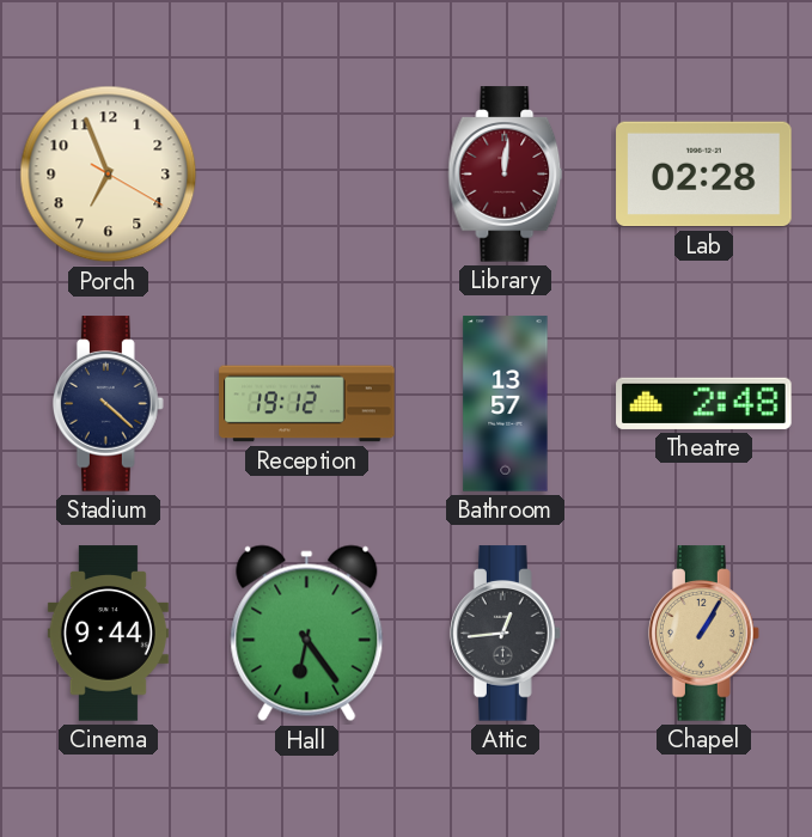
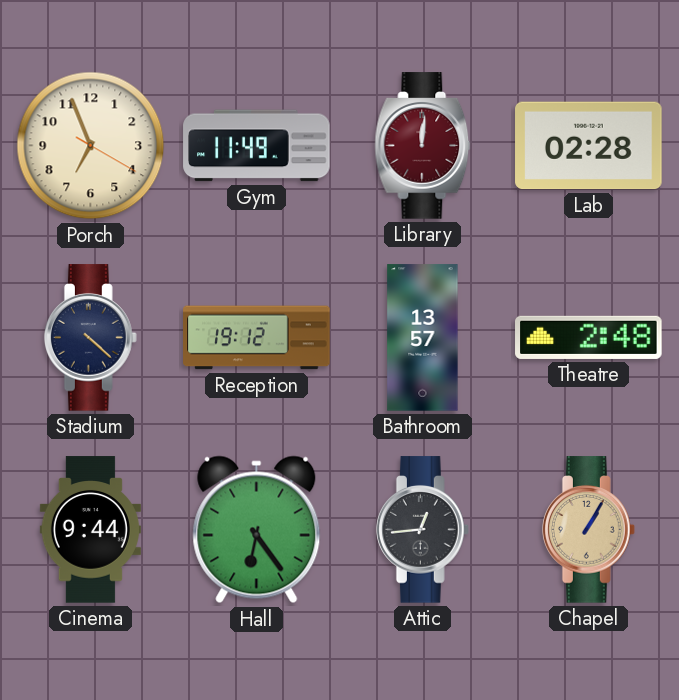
Gym: none -> 11:49
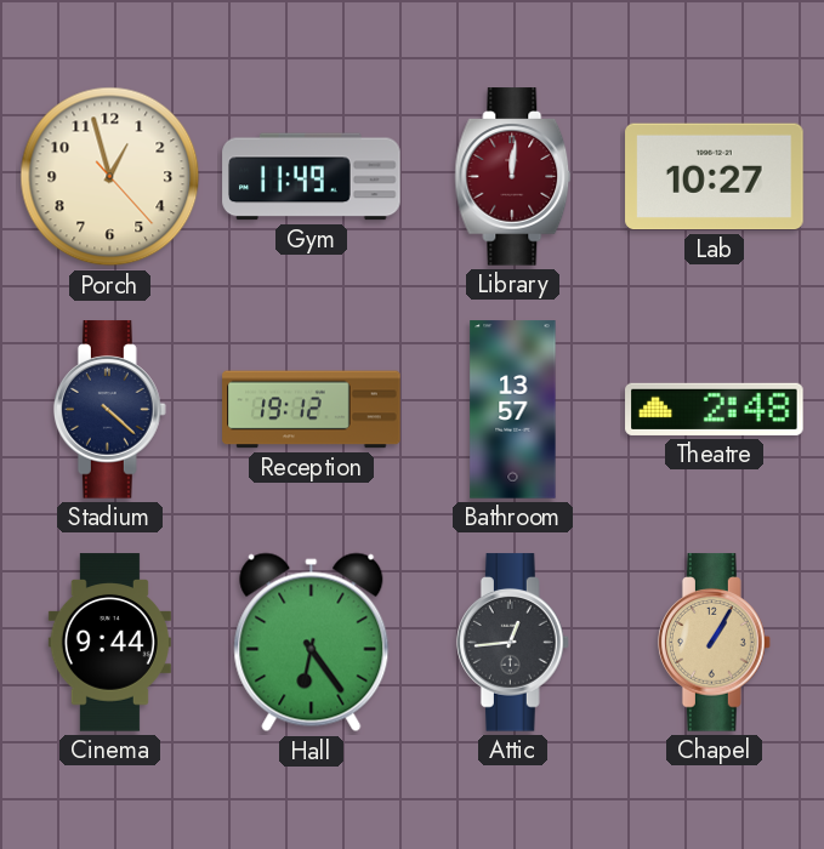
Porch: 6:56 -> 12:57
Lab: 02:28 -> 10:27
